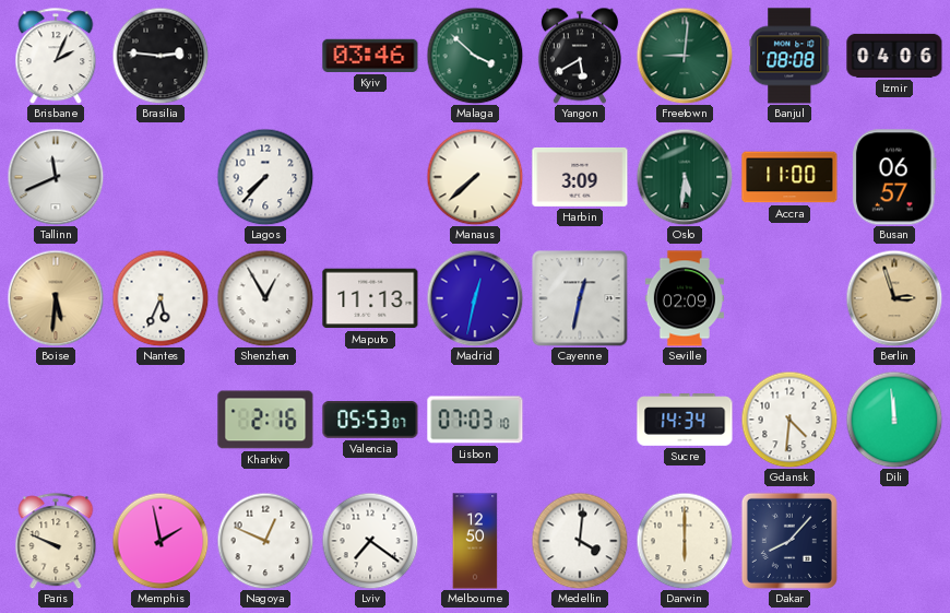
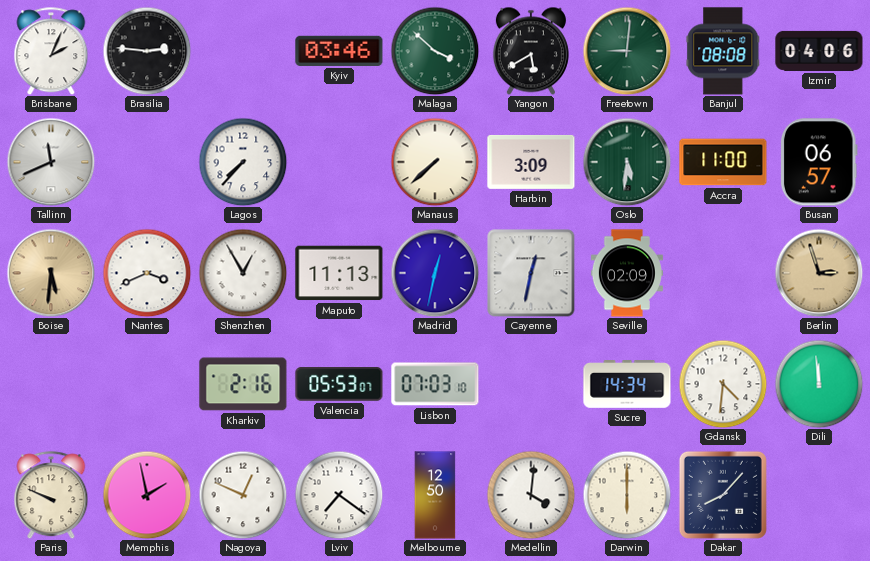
Nantes: 5:34 -> 3:41
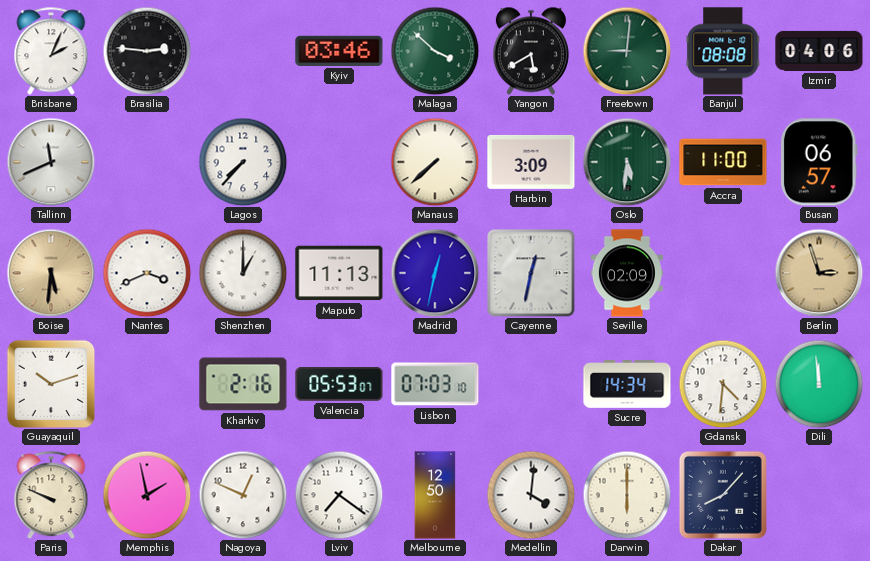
Shenzhen: 12:55 -> 1:00
Guayaquil: none -> 10:12
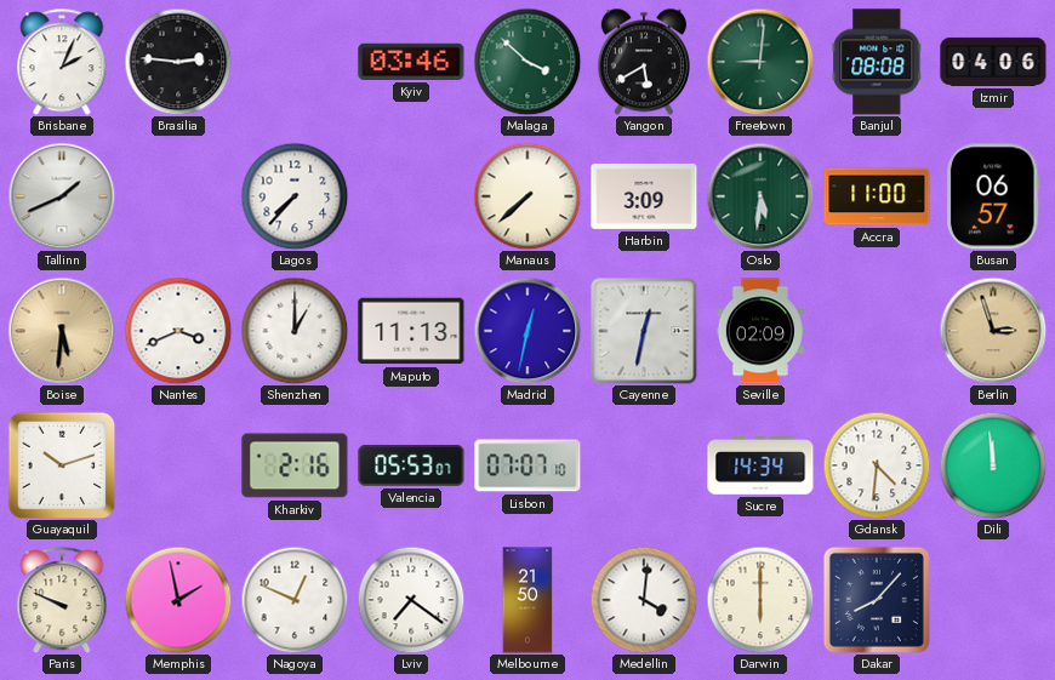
Tallinn: 11:41 -> 1:41
Lisbon: 07:03 -> 07:07
Melbourne: 12:50 -> 21:50
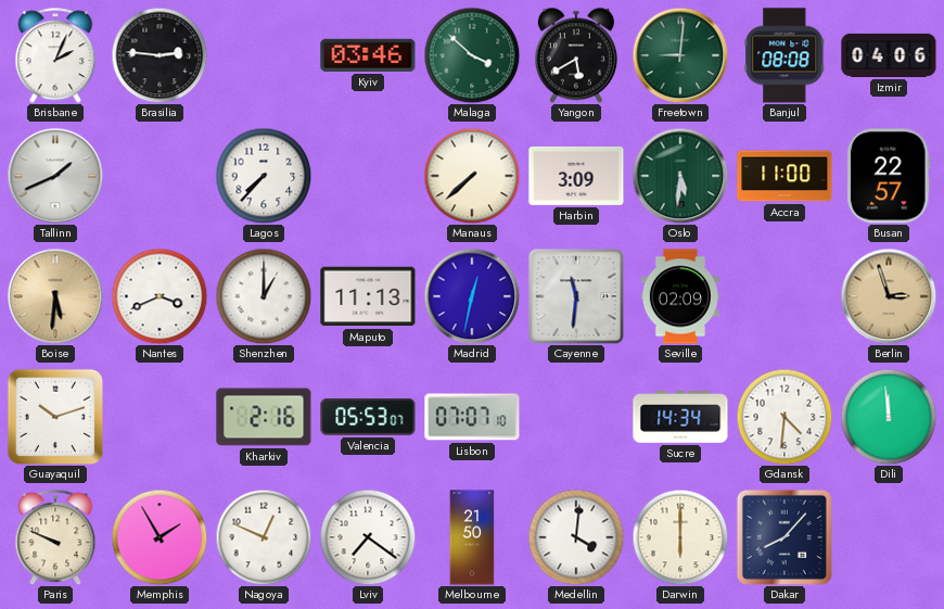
Busan: 06:57 -> 22:57
Cayenne: 12:32 -> 11:31
Memphis: 1:58 -> 1:55
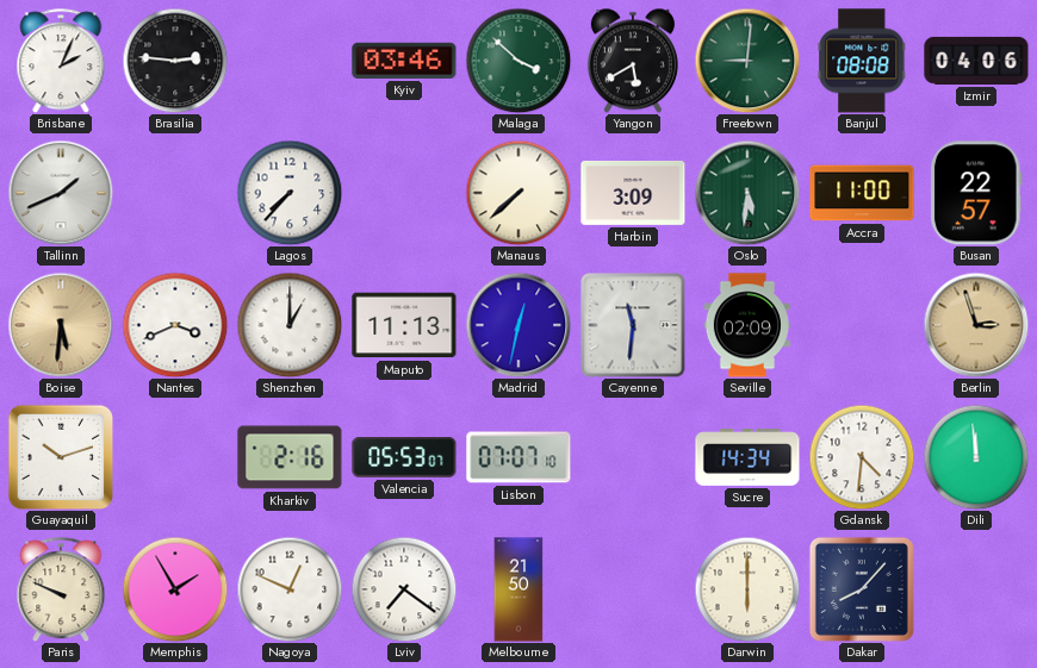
Medellin: 4:01 -> none
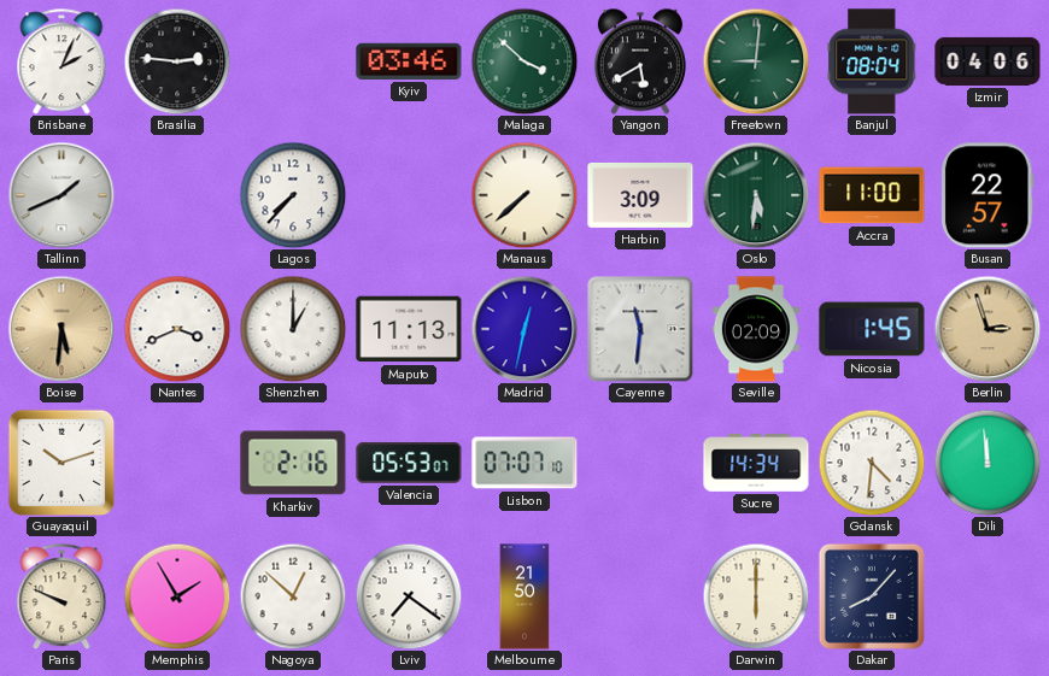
Banjul: 08:08 -> 08:04
Nicosia: none -> 1:45
Nagoya: 12:49 -> 12:52
